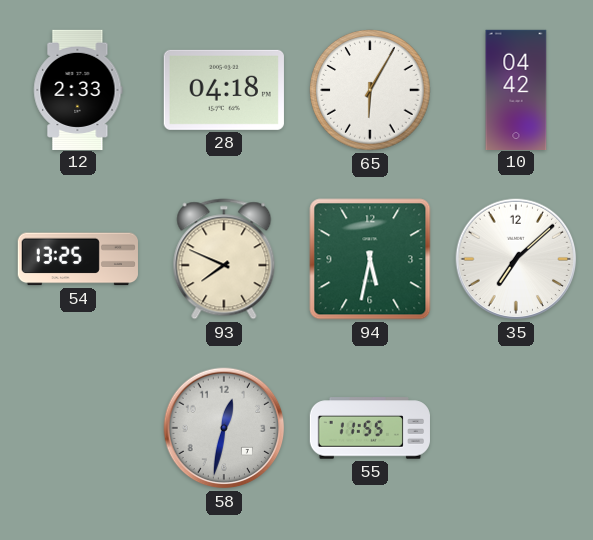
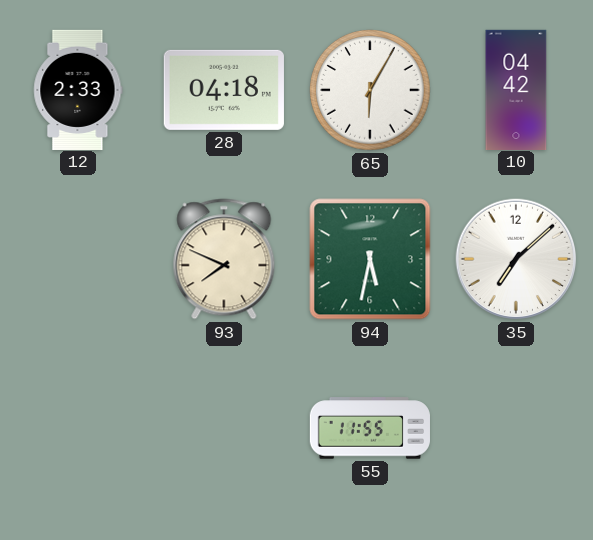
54: 13:25 -> none
58: 12:32 -> none
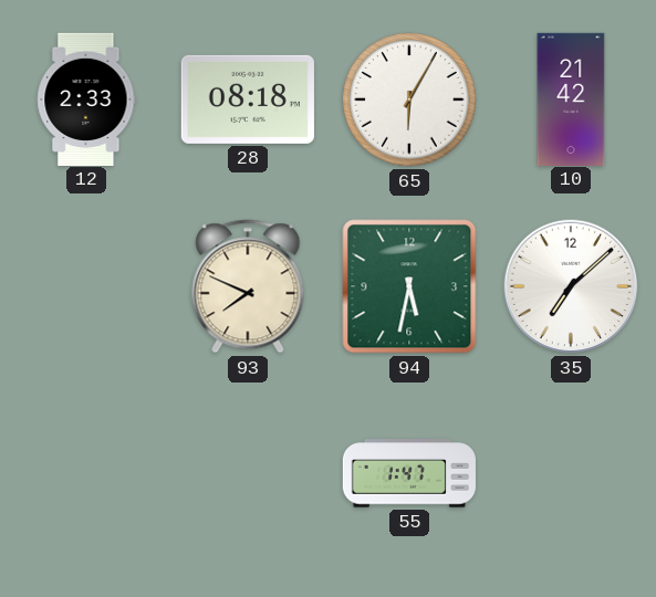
28: 04:18 -> 08:18
10: 04:42 -> 21:42
55: 11:55 -> 1:47
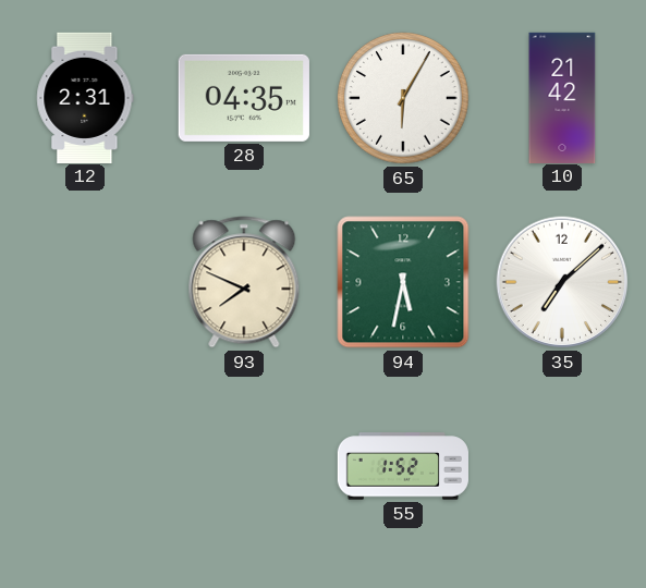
12: 2:33 -> 2:31
28: 08:18 -> 04:35
55: 1:47 -> 1:52
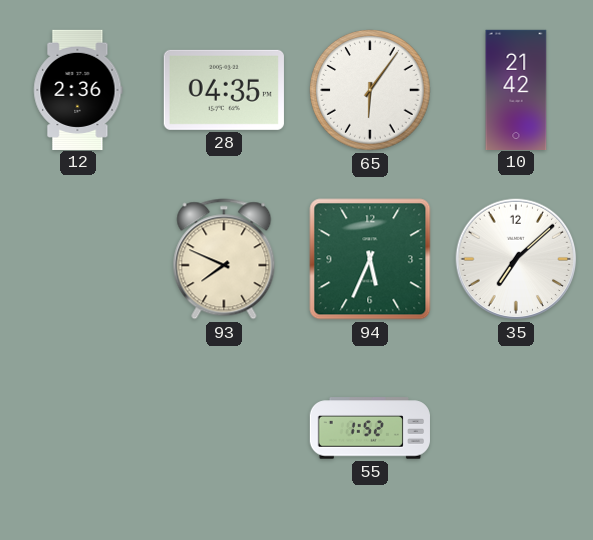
12: 2:31 -> 2:36
65: 6:05 -> 6:06
94: 5:32 -> 5:34
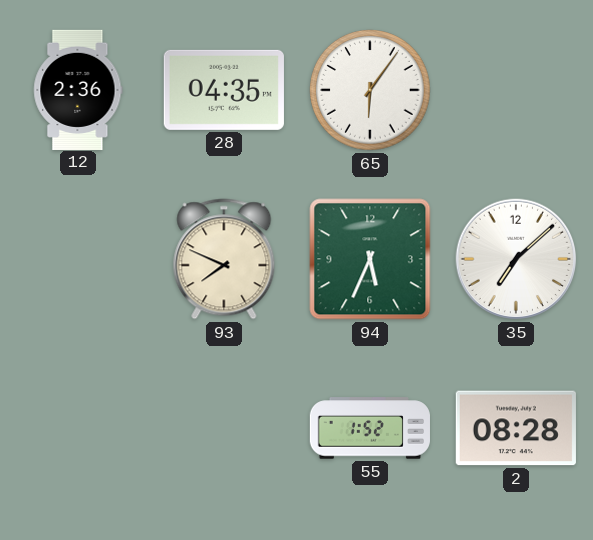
10: 21:42 -> none
2: none -> 08:28
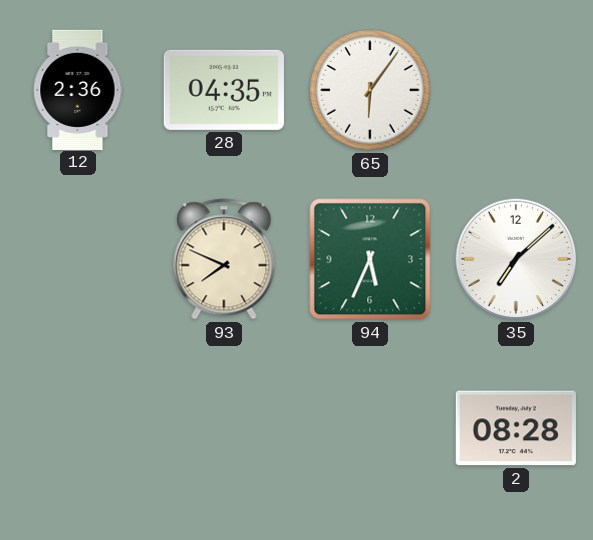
55: 1:52 -> none
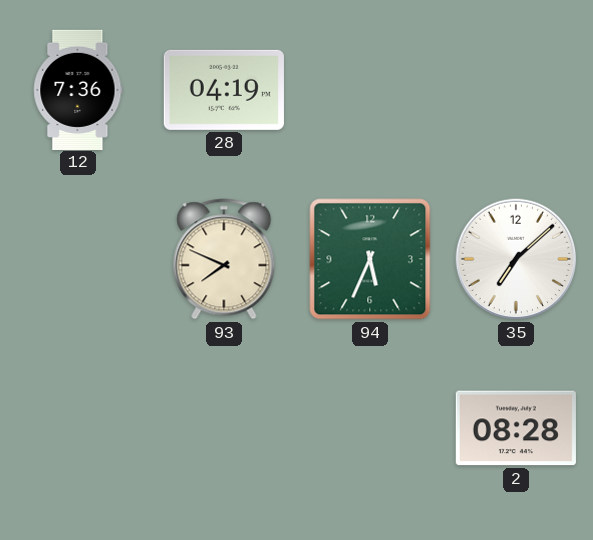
12: 2:36 -> 7:36
28: 04:35 -> 04:19
65: 6:06 -> none
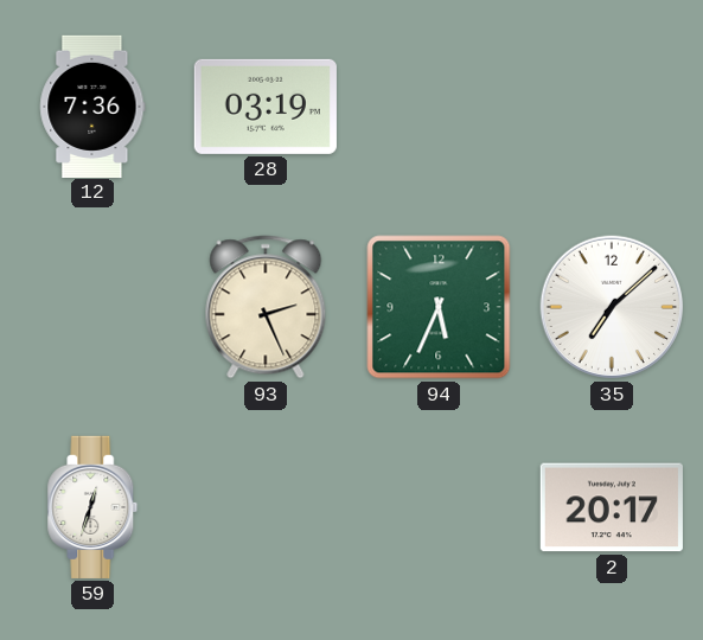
28: 04:19 -> 03:19
93: 7:49 -> 2:26
59: none -> 12:33
2: 08:28 -> 20:17
